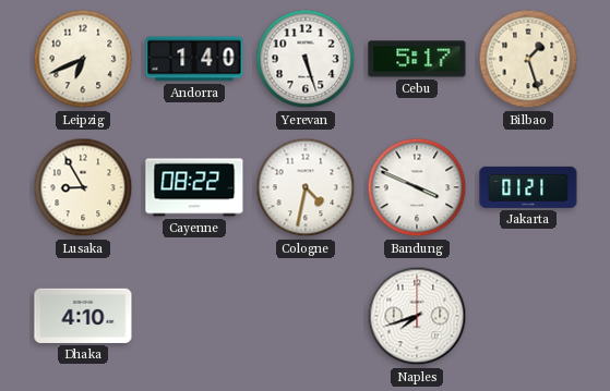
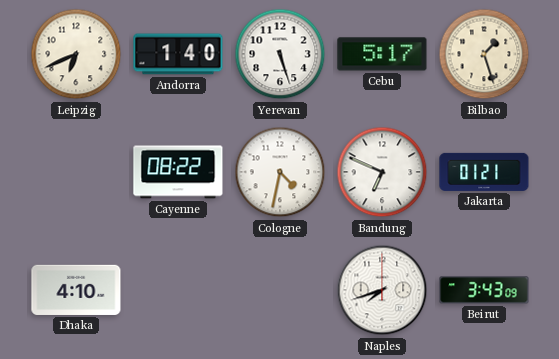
Lusaka: 8:55 -> none
Bandung: 3:49 -> 6:49
Beirut: none -> 3:43
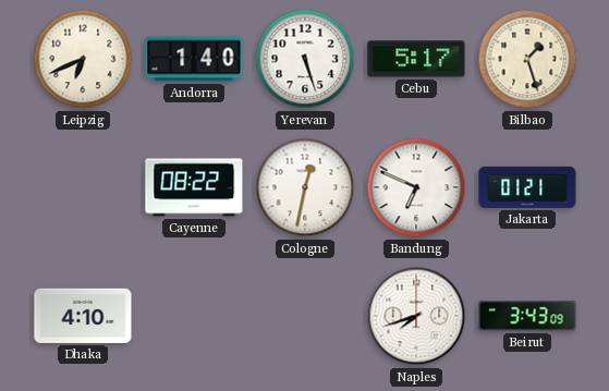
Cologne: 4:32 -> 12:32
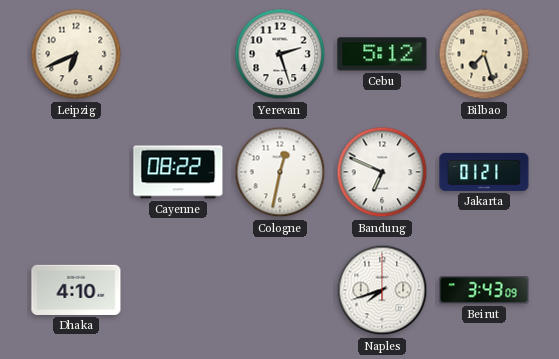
Andorra: 1:40 -> none
Yerevan: 5:27 -> 2:27
Cebu: 5:17 -> 5:12
Bilbao: 1:27 -> 7:27
